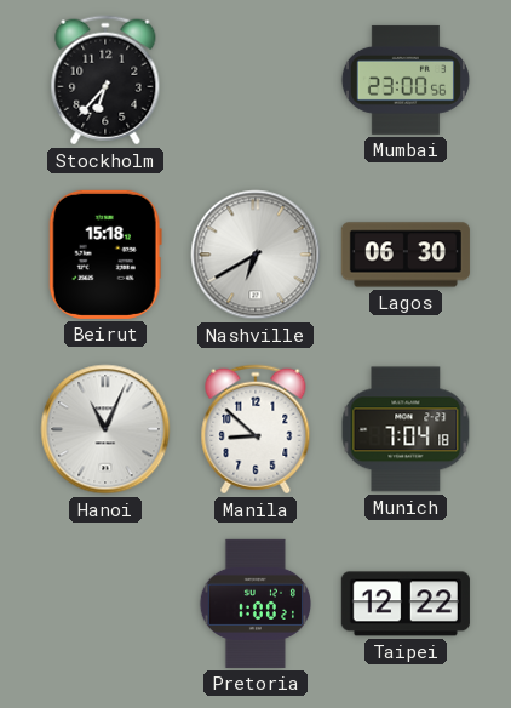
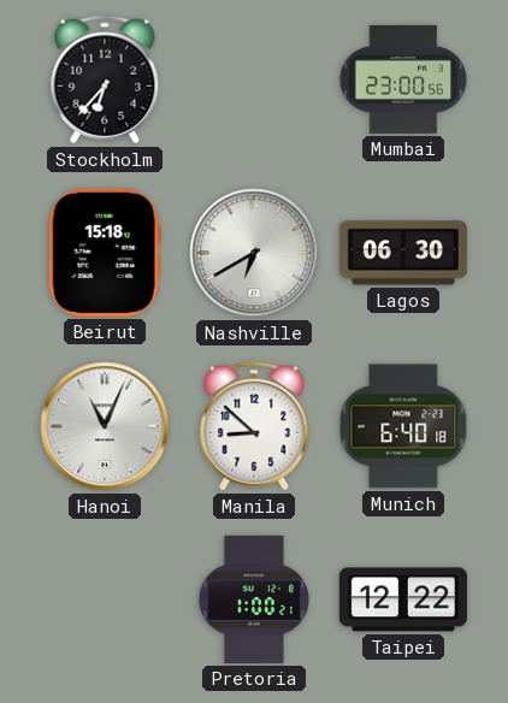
Munich: 7:04 -> 6:40
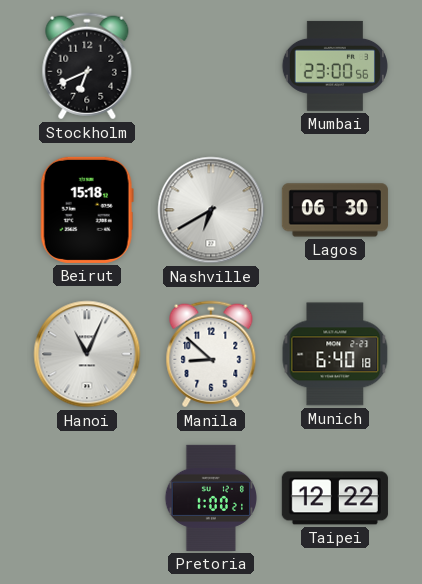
Stockholm: 6:37 -> 6:41
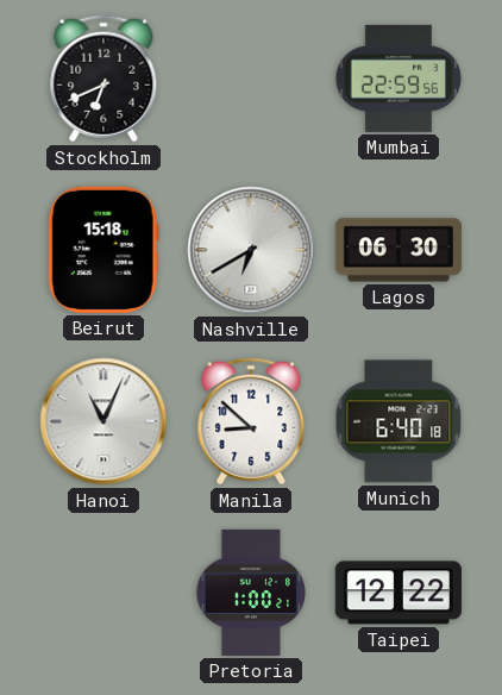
Mumbai: 23:00 -> 22:59
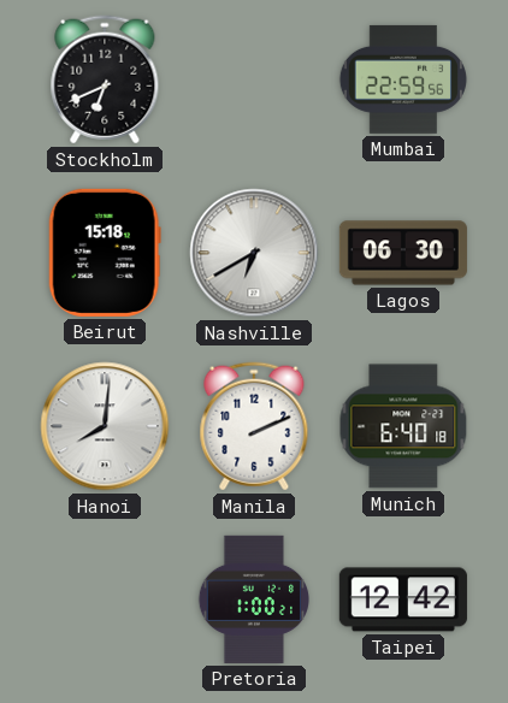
Hanoi: 11:04 -> 8:01
Manila: 8:52 -> 2:11
Taipei: 12:22 -> 12:42
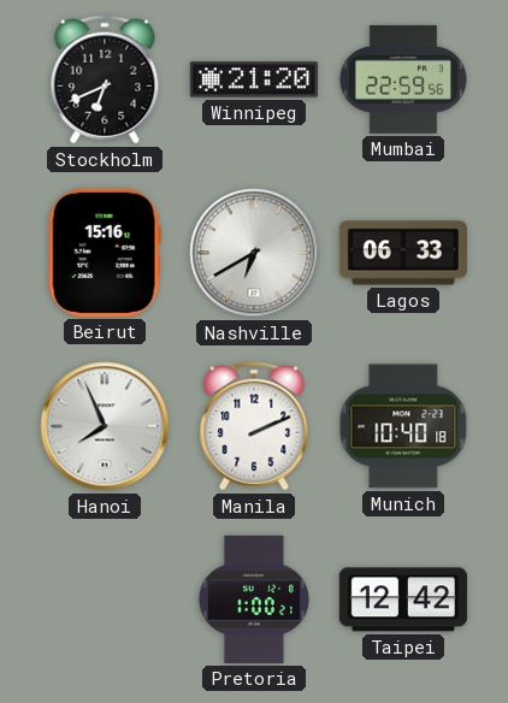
Winnipeg: none -> 21:20
Beirut: 15:18 -> 15:16
Lagos: 06:30 -> 06:33
Hanoi: 8:01 -> 7:56
Munich: 6:40 -> 10:40
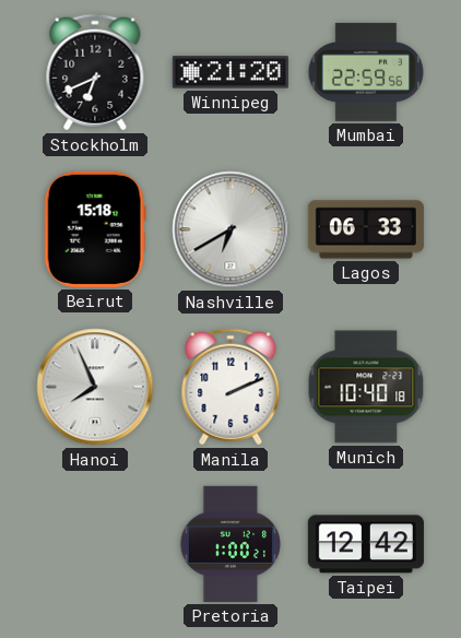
Beirut: 15:16 -> 15:18
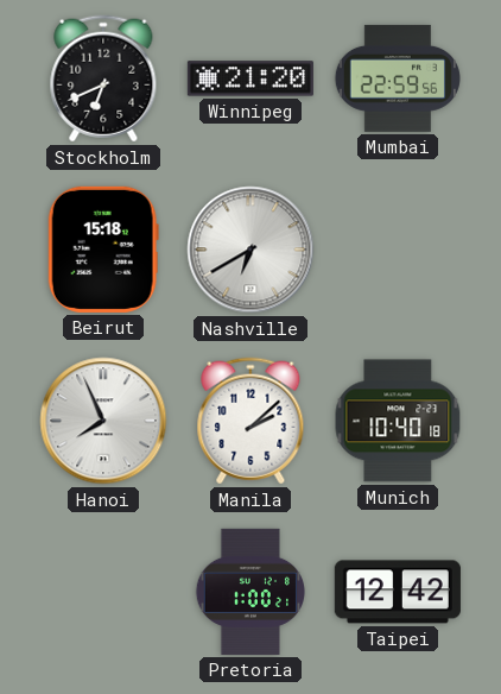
Lagos: 06:33 -> none
Manila: 2:11 -> 2:08
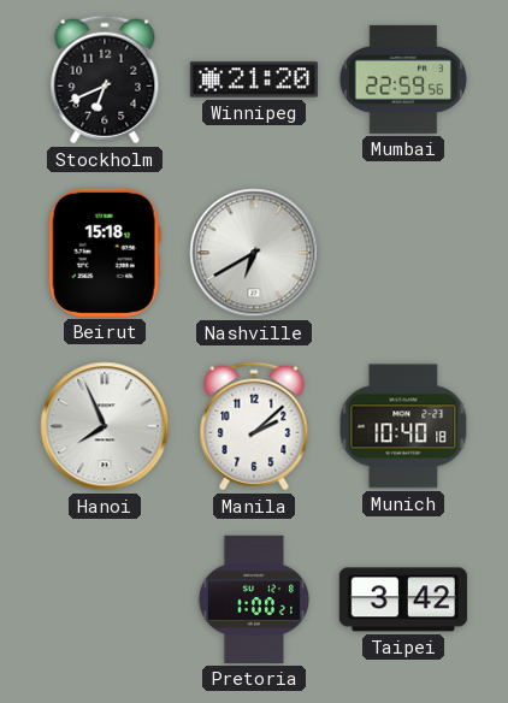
Taipei: 12:42 -> 3:42
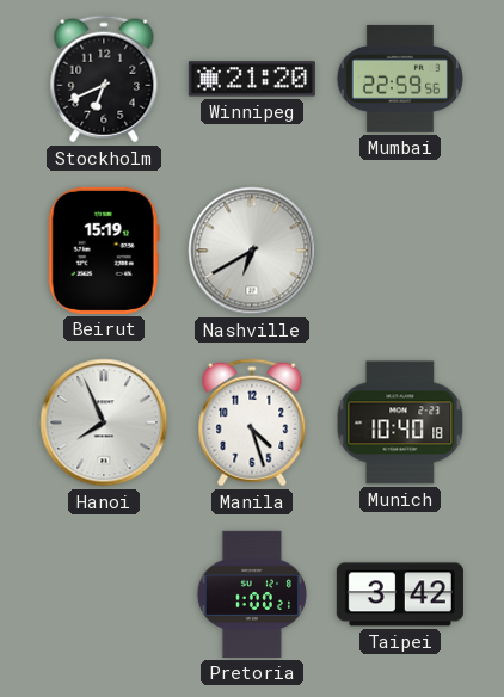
Beirut: 15:18 -> 15:19
Manila: 2:08 -> 4:27
